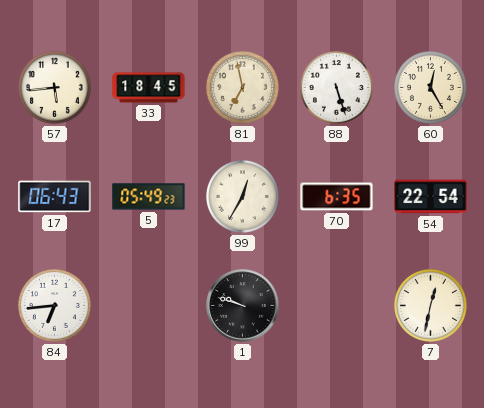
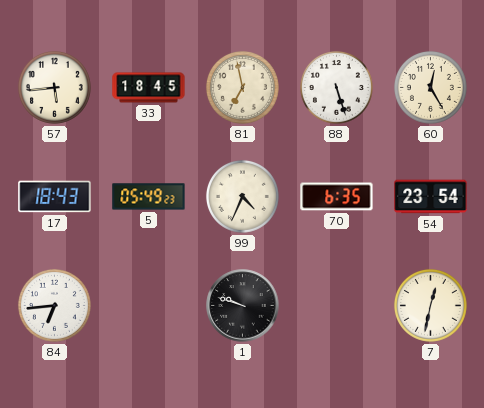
17: 06:43 -> 18:43
99: 12:35 -> 4:34
54: 22:54 -> 23:54
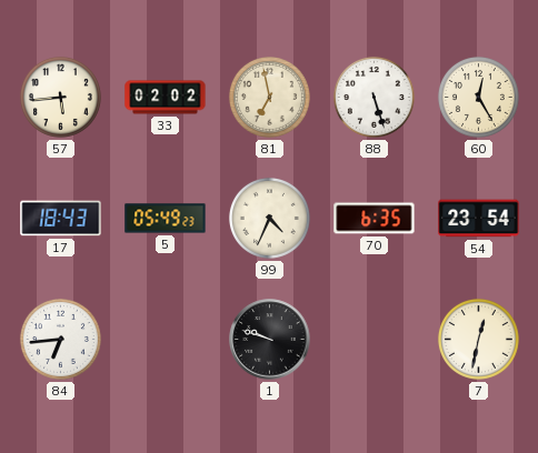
33: 18:45 -> 02:02
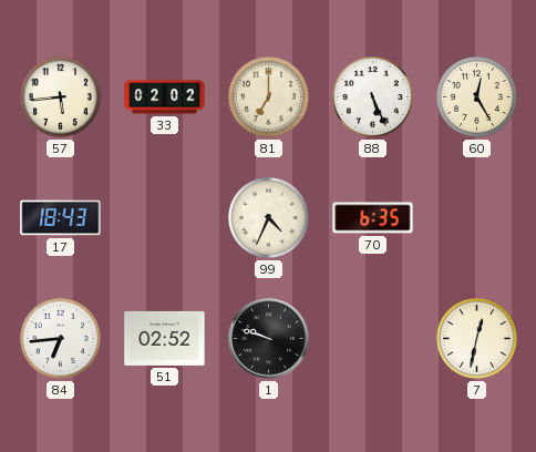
81: 6:58 -> 7:00
88: 5:27 -> 5:26
5: 05:49 -> none
54: 23:54 -> none
51: none -> 02:52
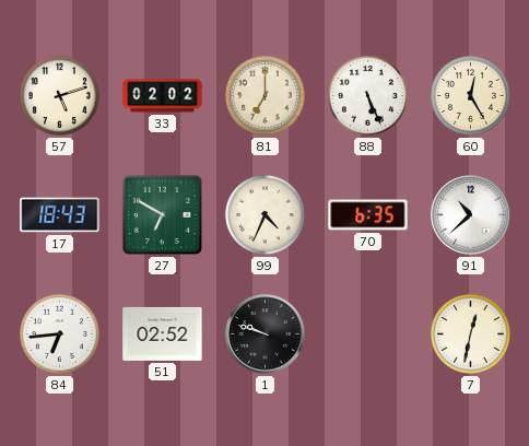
57: 5:44 -> 5:12
27: none -> 6:50
91: none -> 10:38
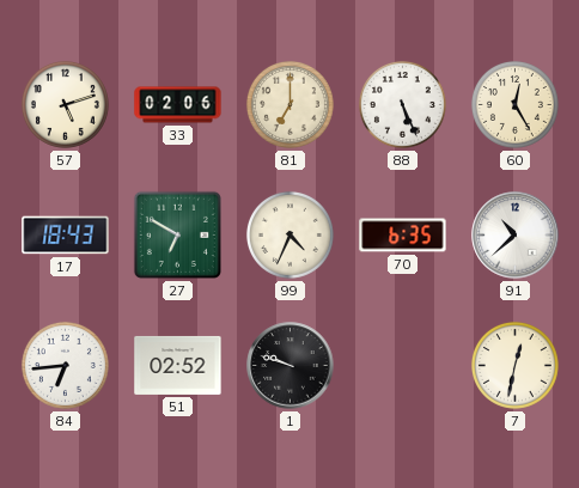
33: 02:02 -> 02:06
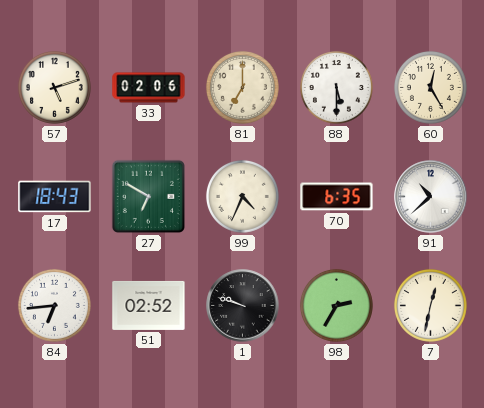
88: 5:26 -> 5:30
98: none -> 2:35
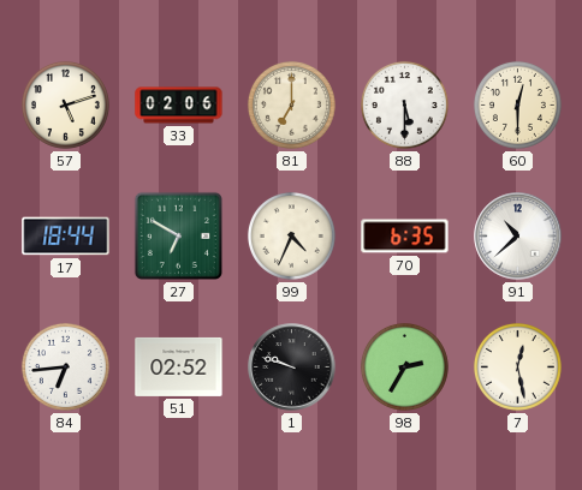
60: 12:25 -> 12:30
17: 18:43 -> 18:44
7: 12:32 -> 12:28
